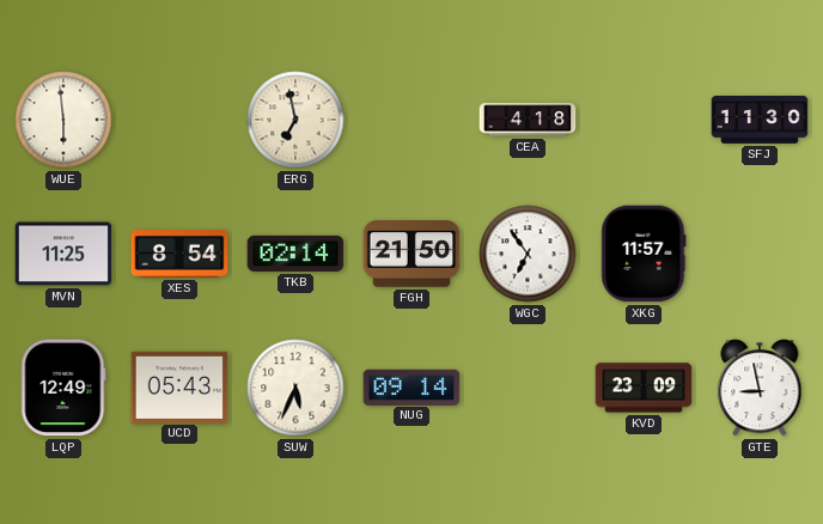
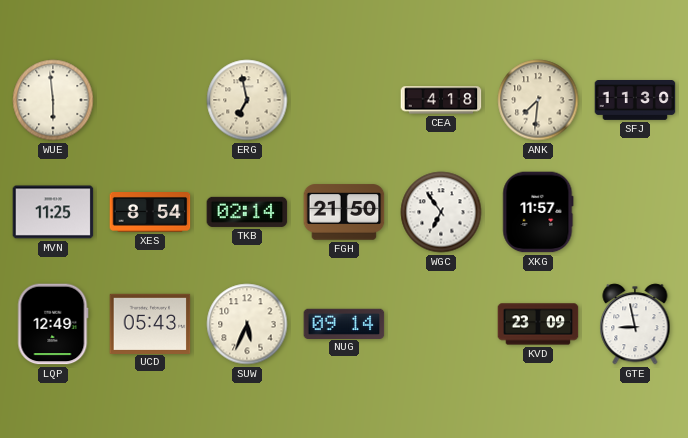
ANK: none -> 7:31
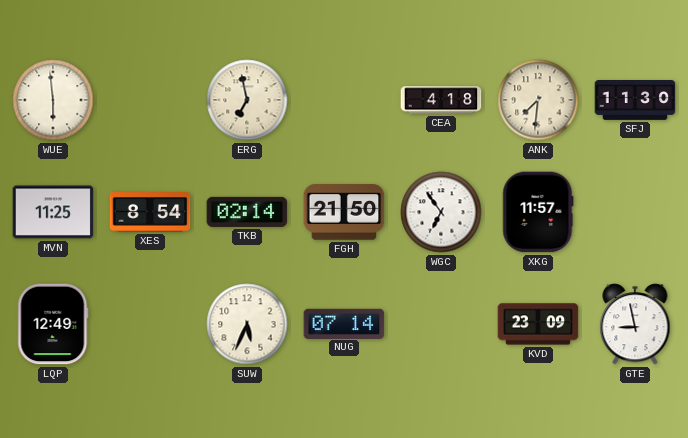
UCD: 05:43 -> none
NUG: 09:14 -> 07:14
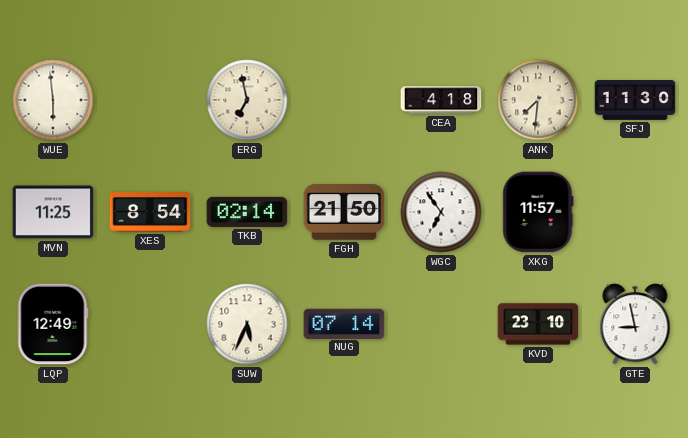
KVD: 23:09 -> 23:10
